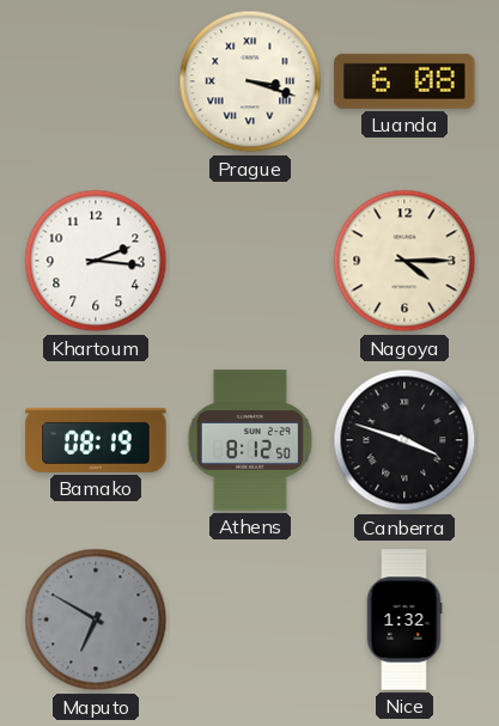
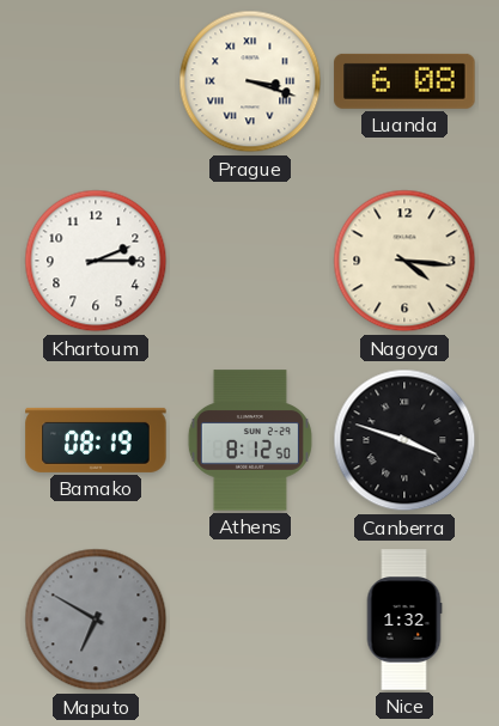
Khartoum: 2:16 -> 2:15
Nagoya: 4:15 -> 4:16
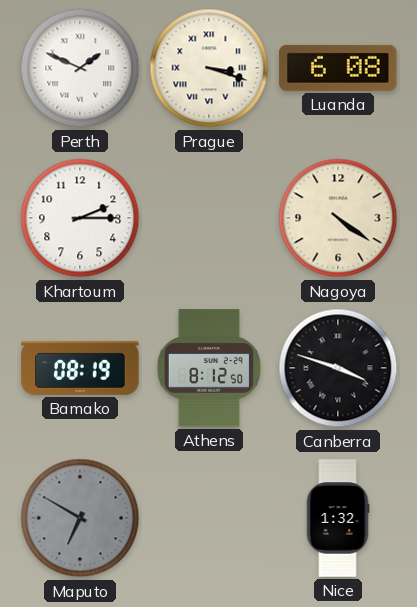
Perth: none -> 1:49
Nagoya: 4:16 -> 4:21
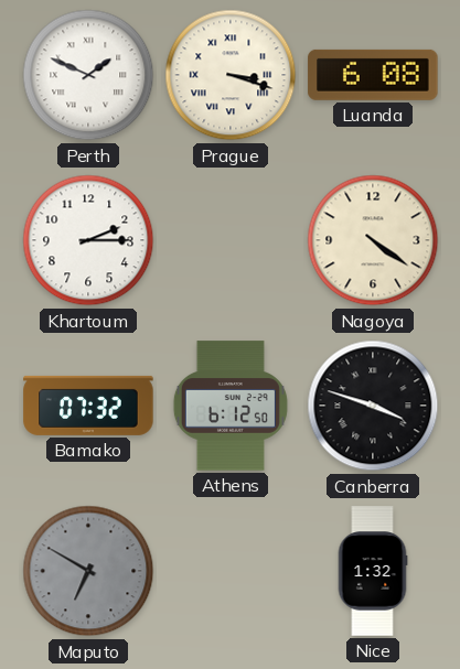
Bamako: 08:19 -> 07:32
Athens: 8:12 -> 6:12
